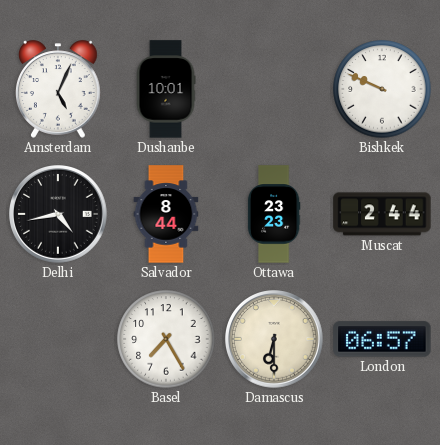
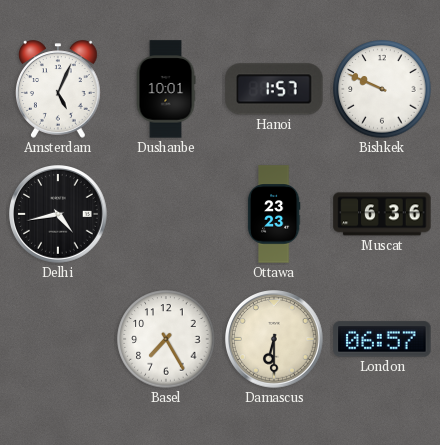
Hanoi: none -> 1:57
Salvador: 8:44 -> none
Muscat: 2:44 -> 6:36
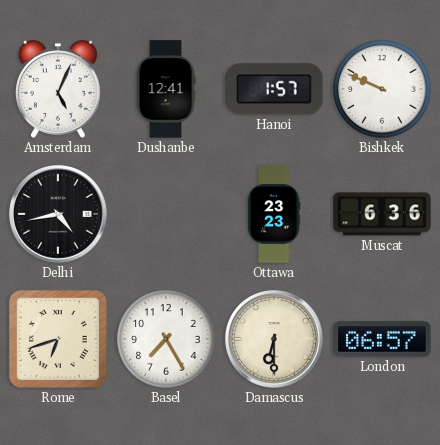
Dushanbe: 10:01 -> 12:41
Rome: none -> 6:42
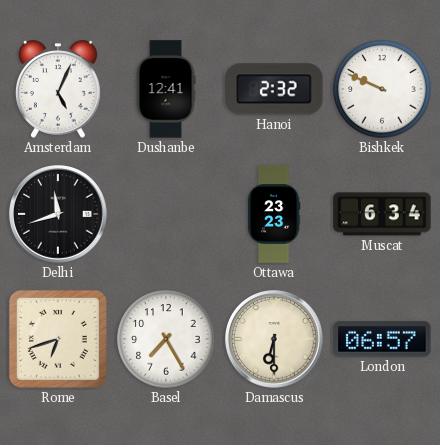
Hanoi: 1:57 -> 2:32
Delhi: 4:43 -> 11:42
Muscat: 6:36 -> 6:34
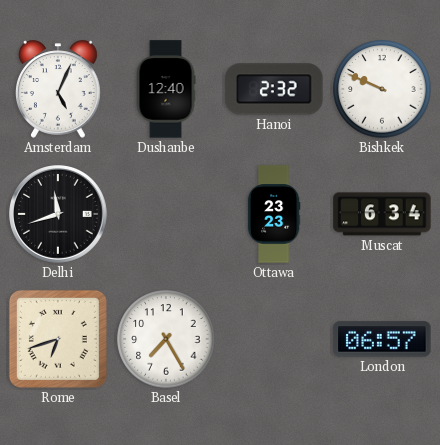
Dushanbe: 12:41 -> 12:40
Damascus: 6:30 -> none
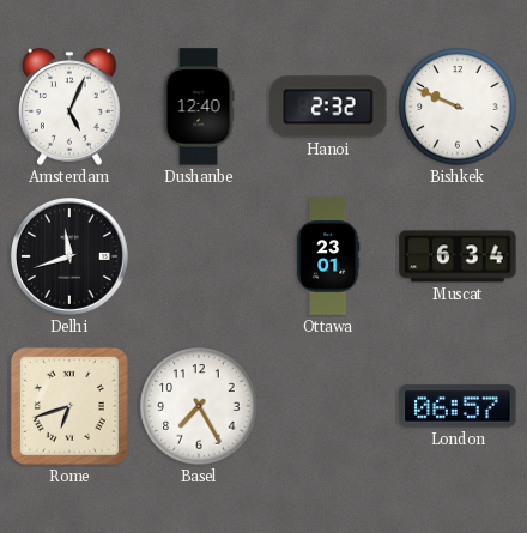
Ottawa: 23:23 -> 23:01
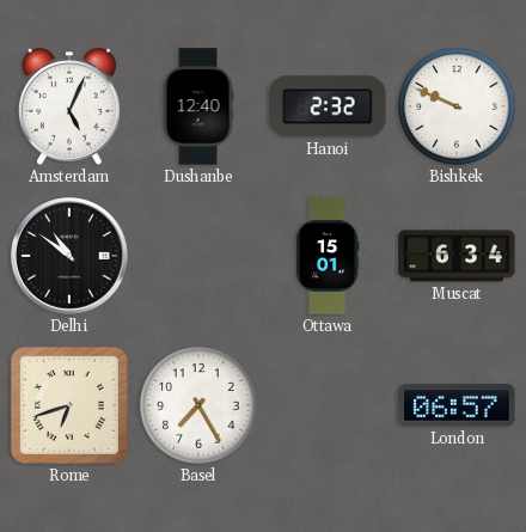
Delhi: 11:42 -> 10:51
Ottawa: 23:01 -> 15:01
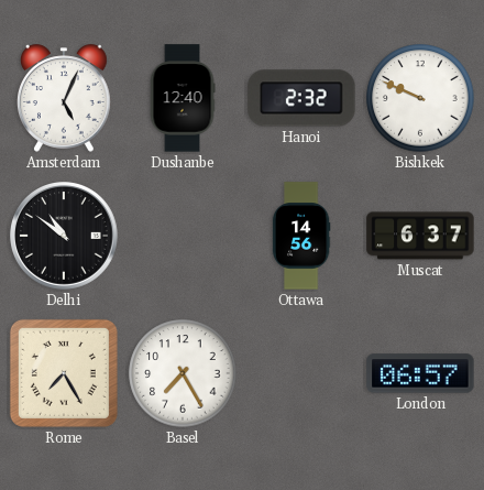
Ottawa: 15:01 -> 14:56
Muscat: 6:34 -> 6:37
Rome: 6:42 -> 7:25
